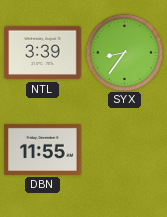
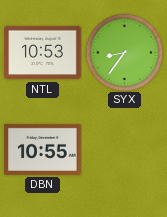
NTL: 3:39 -> 10:53
DBN: 11:55 -> 10:55
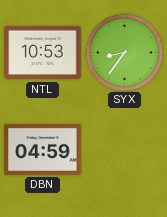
DBN: 10:55 -> 04:59
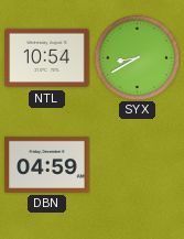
NTL: 10:53 -> 10:54
SYX: 8:36 -> 8:40
